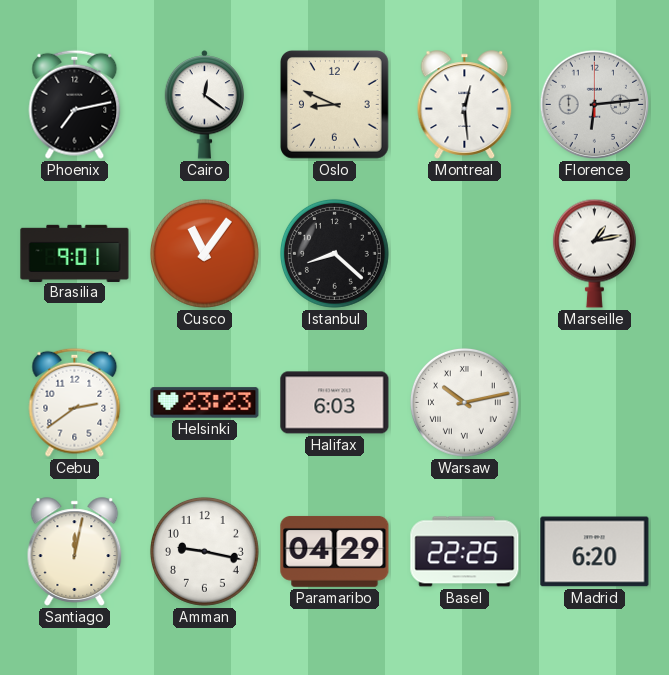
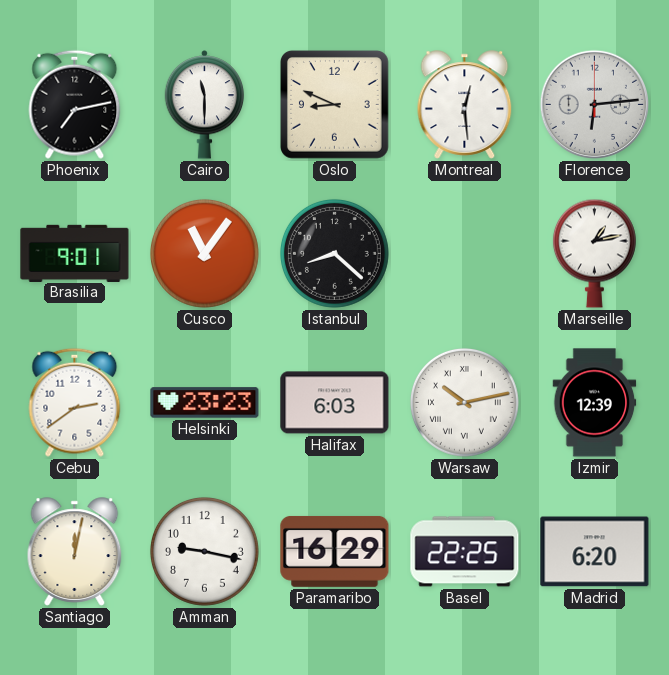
Cairo: 12:21 -> 11:30
Izmir: none -> 12:39
Paramaribo: 04:29 -> 16:29
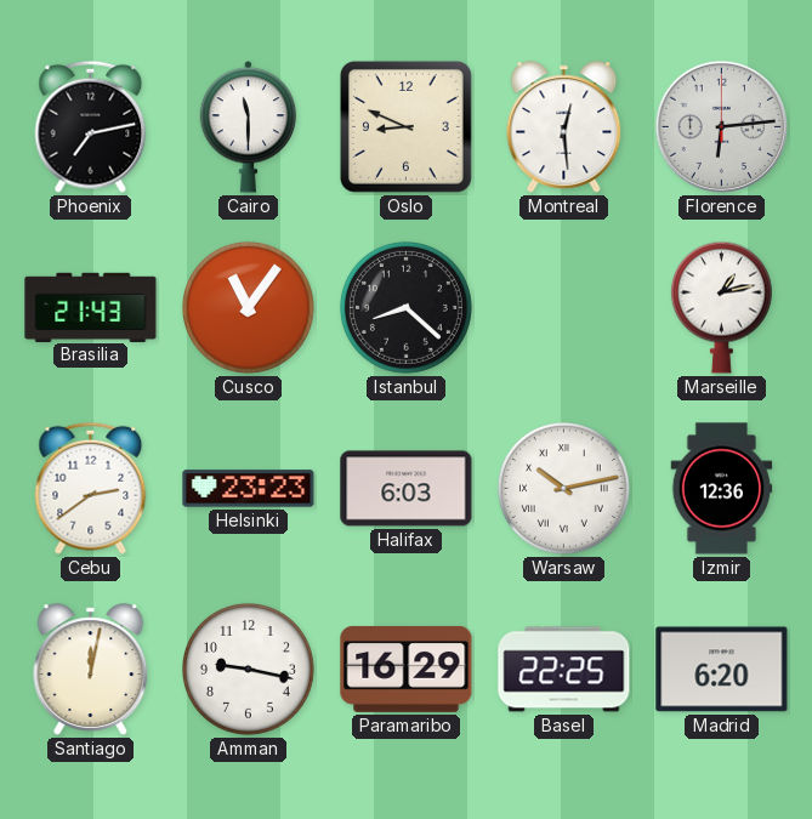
Brasilia: 9:01 -> 21:43
Izmir: 12:39 -> 12:36
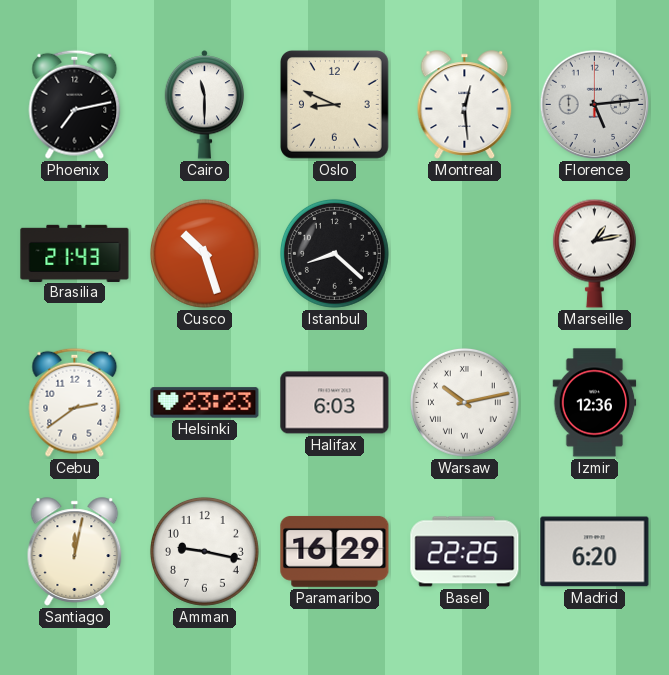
Florence: 6:14 -> 5:14
Cusco: 11:06 -> 10:27
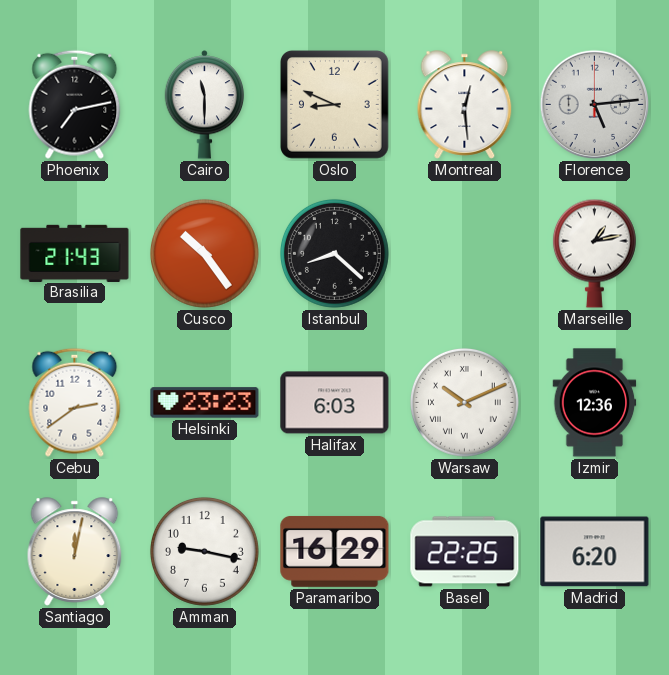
Cusco: 10:27 -> 10:24
Warsaw: 10:13 -> 10:11
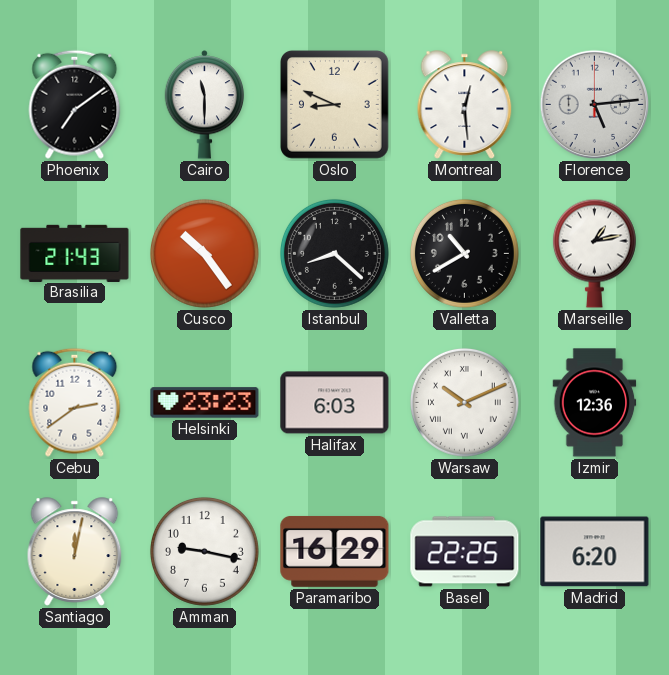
Phoenix: 7:13 -> 7:09
Valletta: none -> 10:40
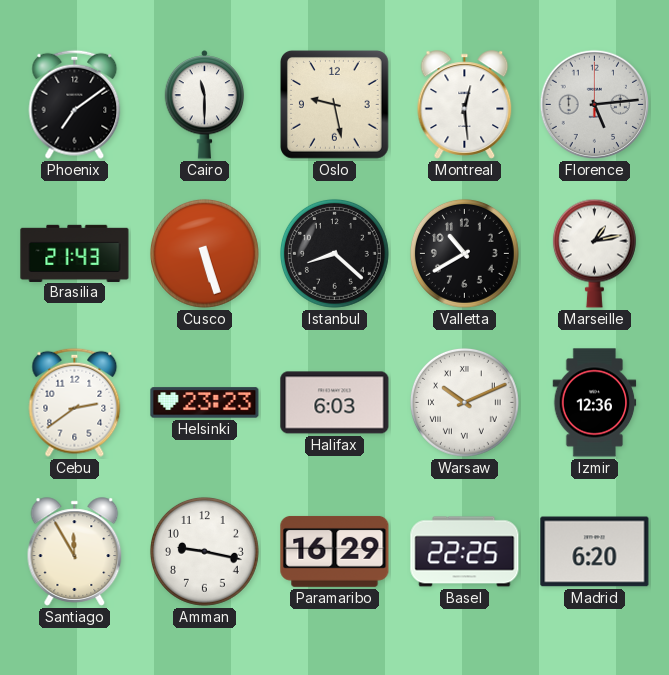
Oslo: 8:49 -> 9:28
Cusco: 10:24 -> 5:27
Santiago: 12:02 -> 11:55
